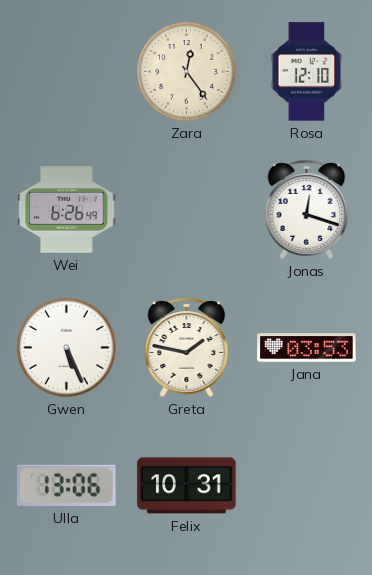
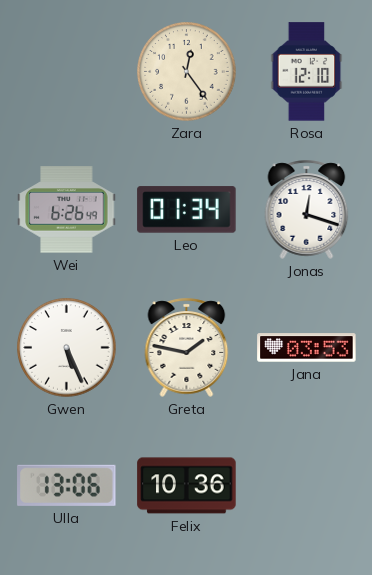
Leo: none -> 01:34
Felix: 10:31 -> 10:36
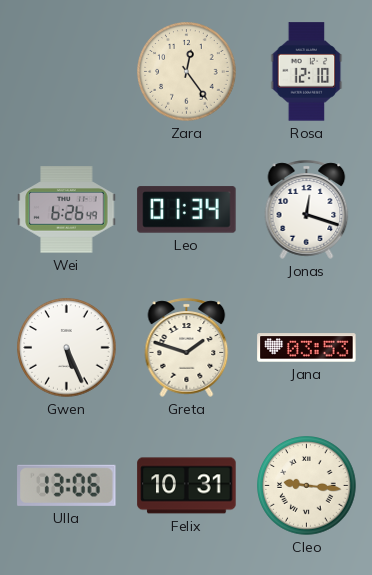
Greta: 1:47 -> 1:48
Felix: 10:36 -> 10:31
Cleo: none -> 9:16
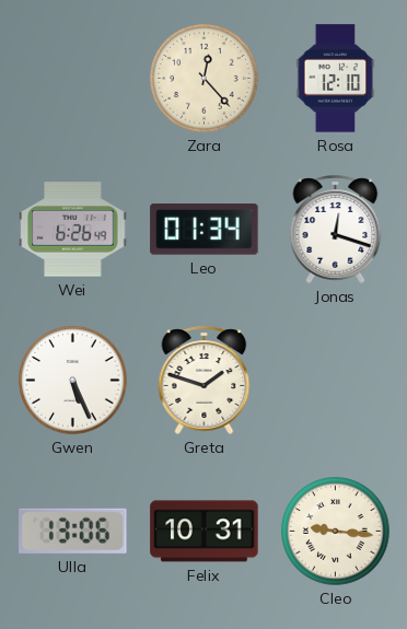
Zara: 12:24 -> 12:23
Jana: 03:53 -> none
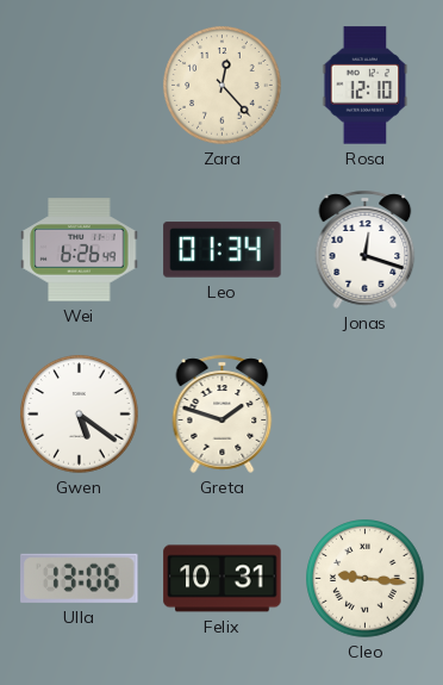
Gwen: 5:26 -> 5:21
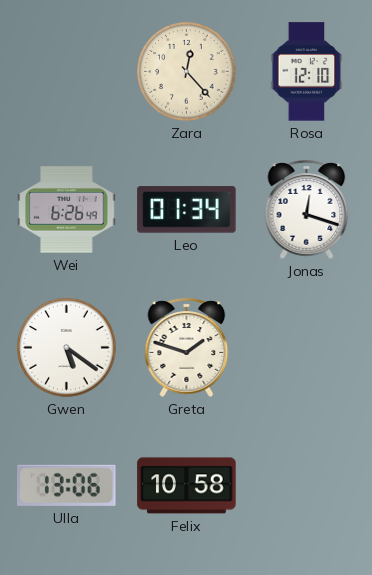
Felix: 10:31 -> 10:58
Cleo: 9:16 -> none
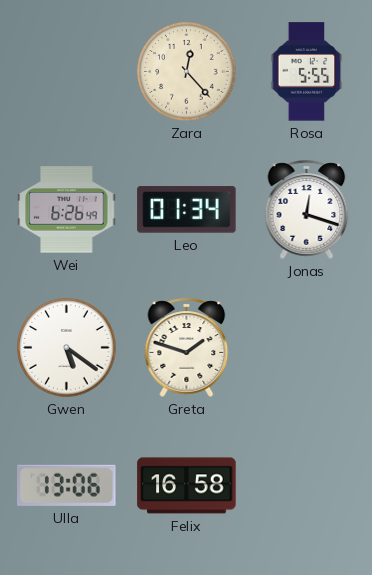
Rosa: 12:10 -> 5:55
Felix: 10:58 -> 16:58
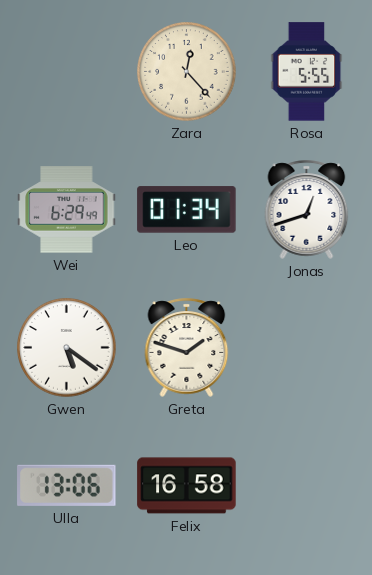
Wei: 6:26 -> 6:29
Jonas: 12:18 -> 12:42
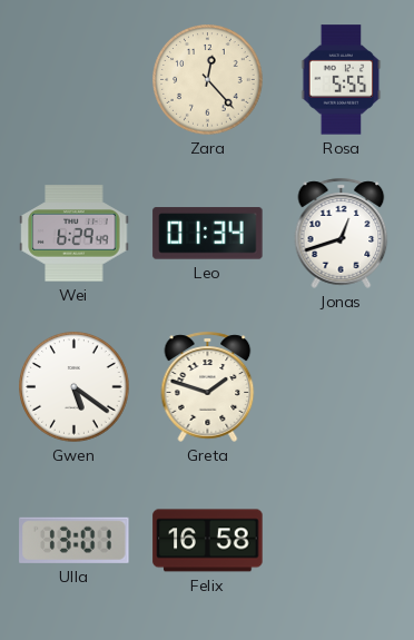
Ulla: 13:06 -> 13:01
